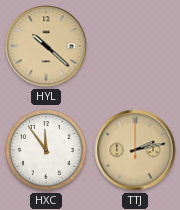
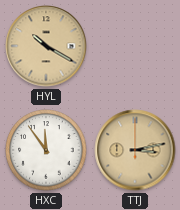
HYL: 10:22 -> 10:20
TTJ: 2:13 -> 3:13
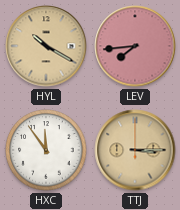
LEV: none -> 7:44
TTJ: 3:13 -> 3:15
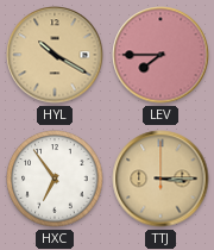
LEV: 7:44 -> 7:45
HXC: 11:54 -> 6:54
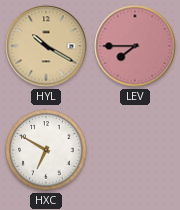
HXC: 6:54 -> 6:50
TTJ: 3:15 -> none
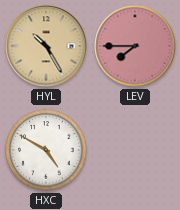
HYL: 10:20 -> 10:25
HXC: 6:50 -> 4:50
